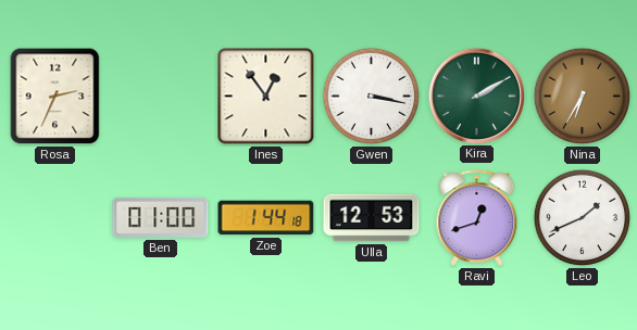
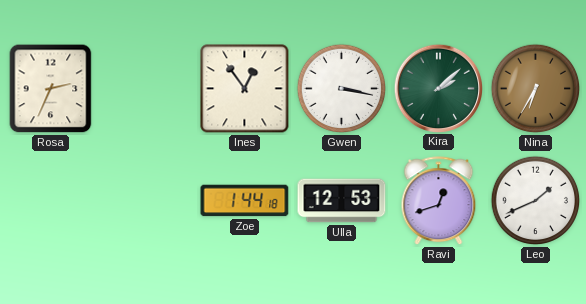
Kira: 2:10 -> 2:08
Ben: 01:00 -> none
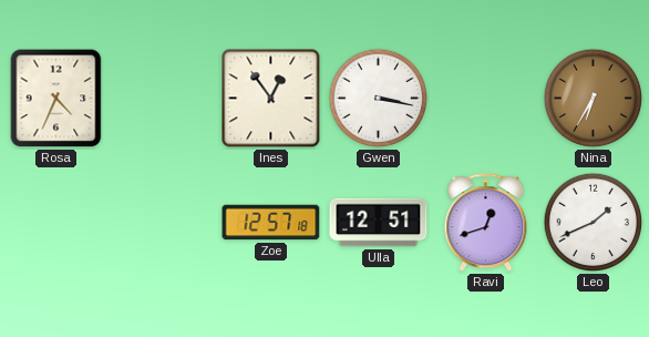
Rosa: 2:34 -> 4:34
Kira: 2:08 -> none
Zoe: 1:44 -> 12:57
Ulla: 12:53 -> 12:51
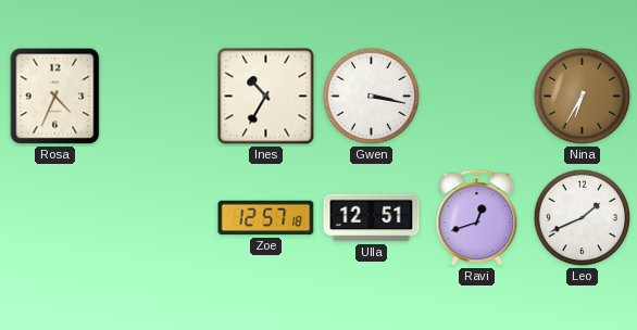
Ines: 12:54 -> 10:35
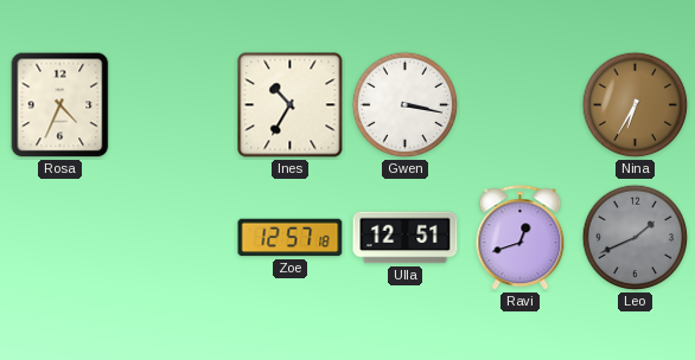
Leo dial: white -> grey
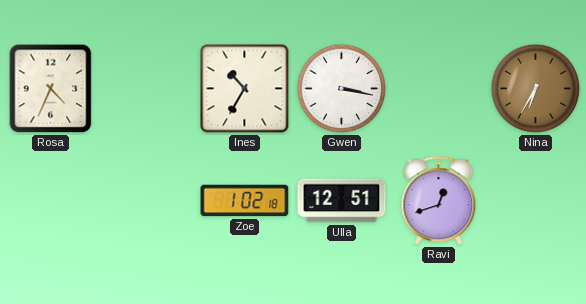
Zoe: 12:57 -> 1:02
Leo: 1:41 -> none
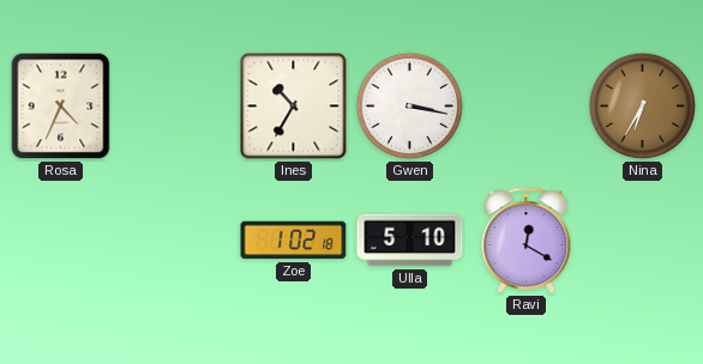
Ulla: 12:51 -> 5:10
Ravi: 12:42 -> 12:20
